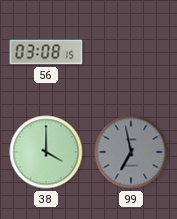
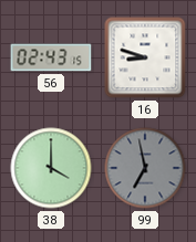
56: 03:08 -> 02:43
16: none -> 8:48
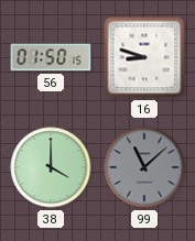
56: 02:43 -> 01:50
99: 6:58 -> 11:08
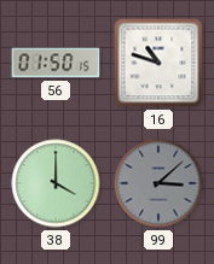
16: 8:48 -> 10:48
99: 11:08 -> 3:08
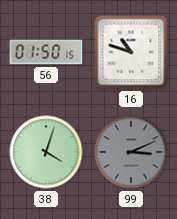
38: 4:00 -> 4:03
99: 3:08 -> 3:11
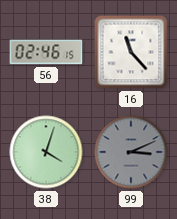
56: 01:50 -> 02:46
16: 10:48 -> 11:23
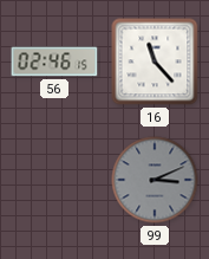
38: 4:03 -> none
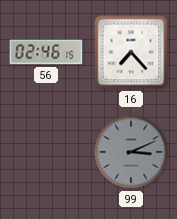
16: 11:23 -> 7:23
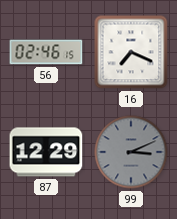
16: 7:23 -> 7:19
87: none -> 12:29
